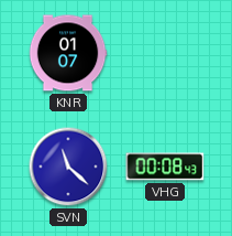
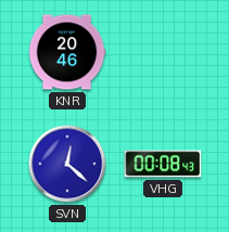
KNR: 01:07 -> 20:46
SVN: 11:22 -> 12:22
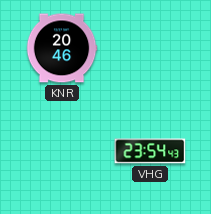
SVN: 12:22 -> none
VHG: 00:08 -> 23:54
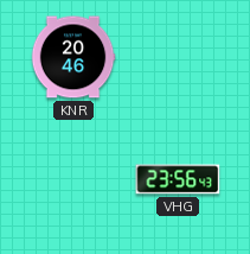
VHG: 23:54 -> 23:56
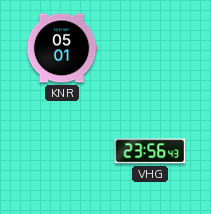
KNR: 20:46 -> 05:01
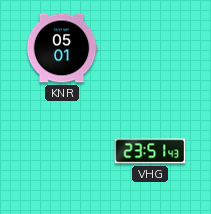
VHG: 23:56 -> 23:51
